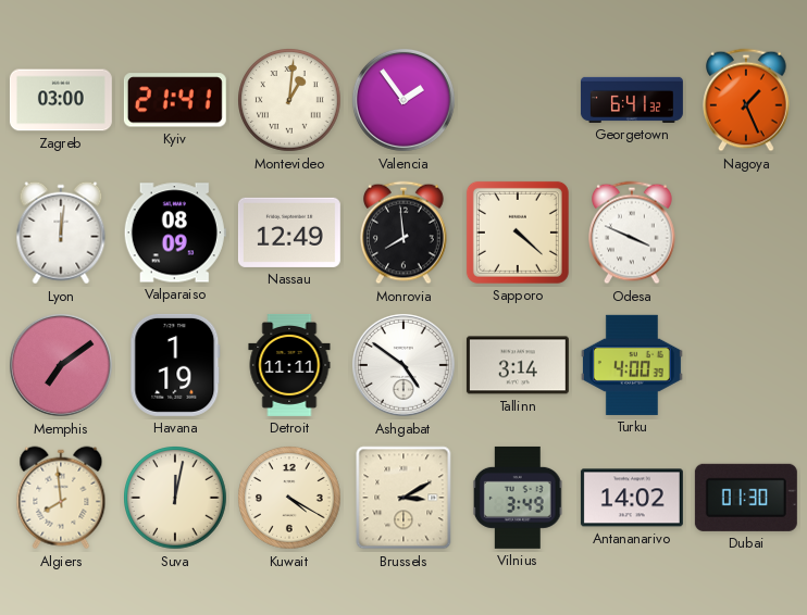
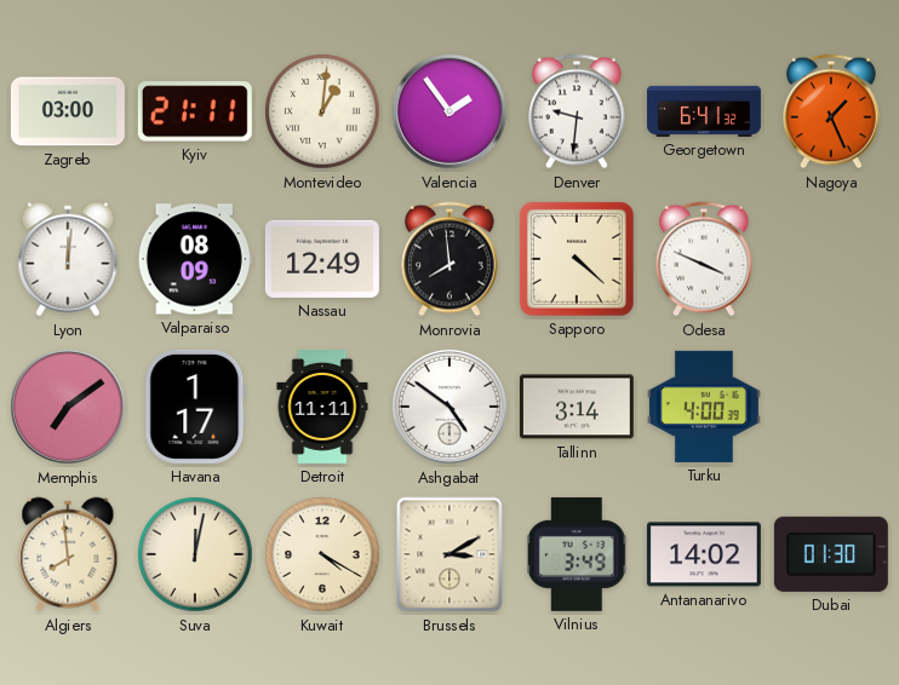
Kyiv: 21:41 -> 21:11
Denver: none -> 9:31
Havana: 1:19 -> 1:17
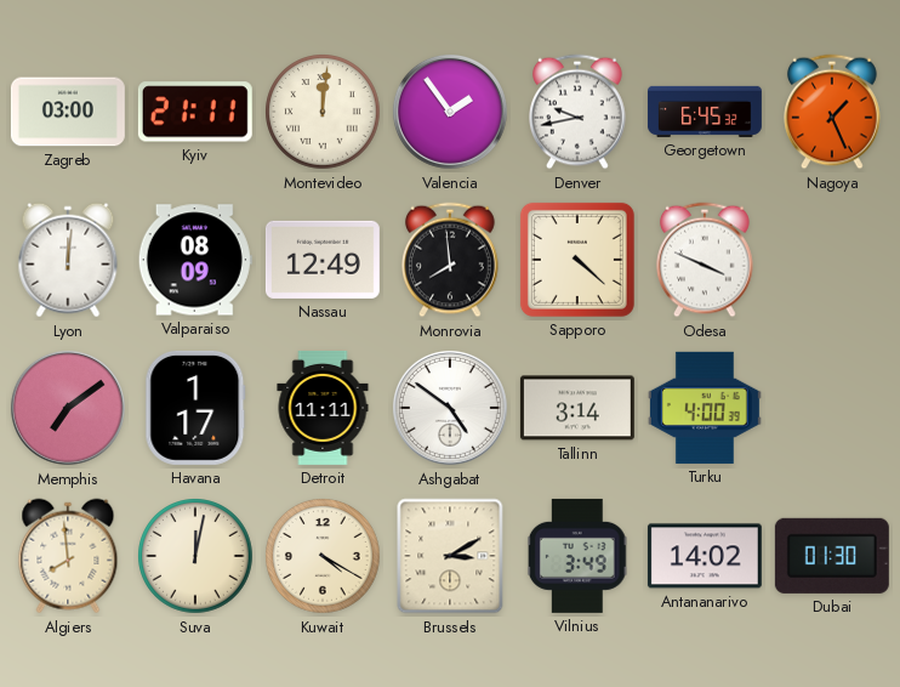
Montevideo: 1:01 -> 12:01
Denver: 9:31 -> 9:43
Georgetown: 6:41 -> 6:45
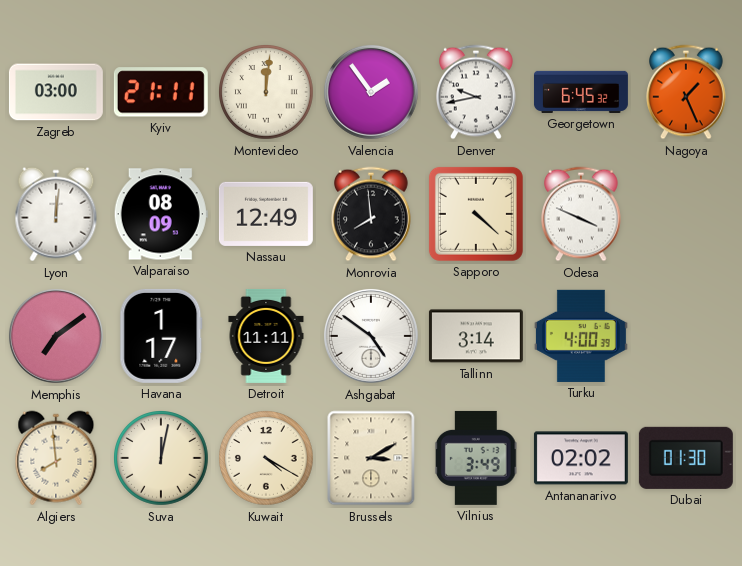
Antananarivo: 14:02 -> 02:02
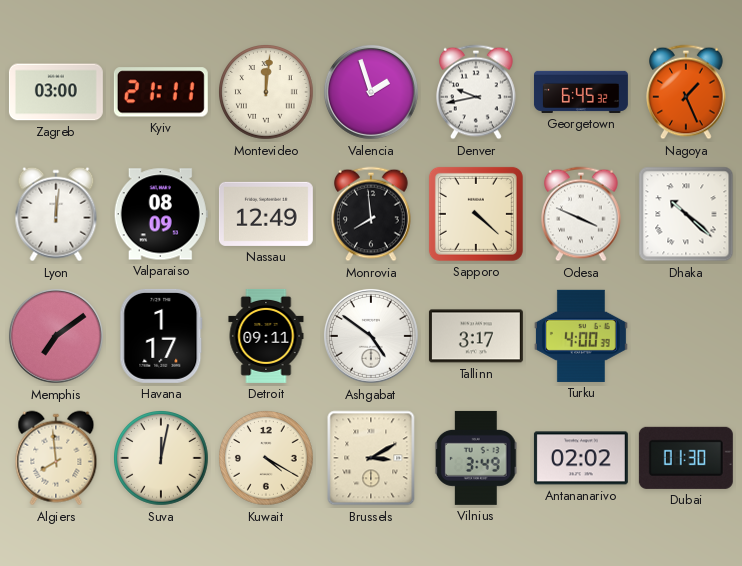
Valencia: 1:54 -> 1:57
Dhaka: none -> 10:22
Detroit: 11:11 -> 09:11
Tallinn: 3:14 -> 3:17
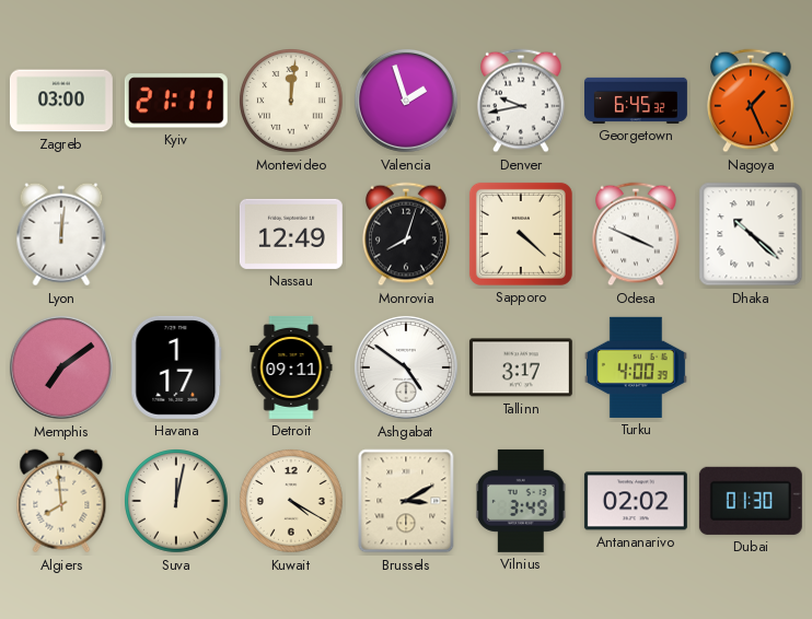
Valparaiso: 08:09 -> none
Monrovia: 7:59 -> 8:03
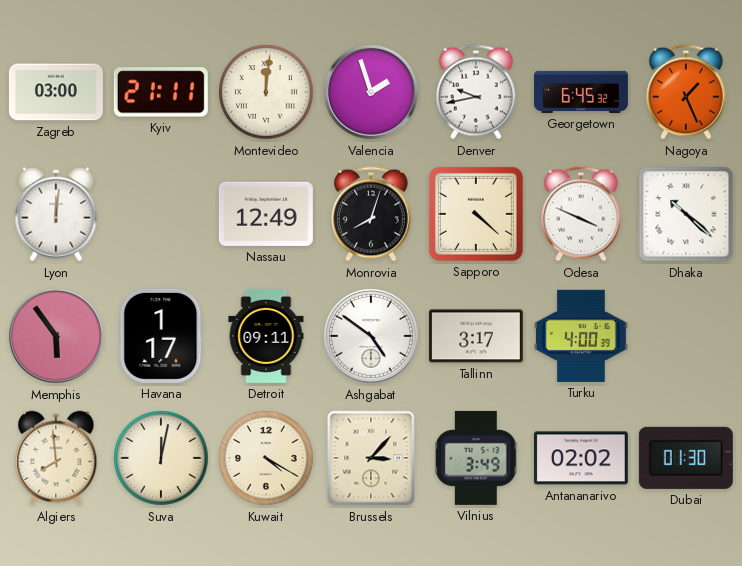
Memphis: 7:09 -> 5:54
Brussels: 3:10 -> 3:07
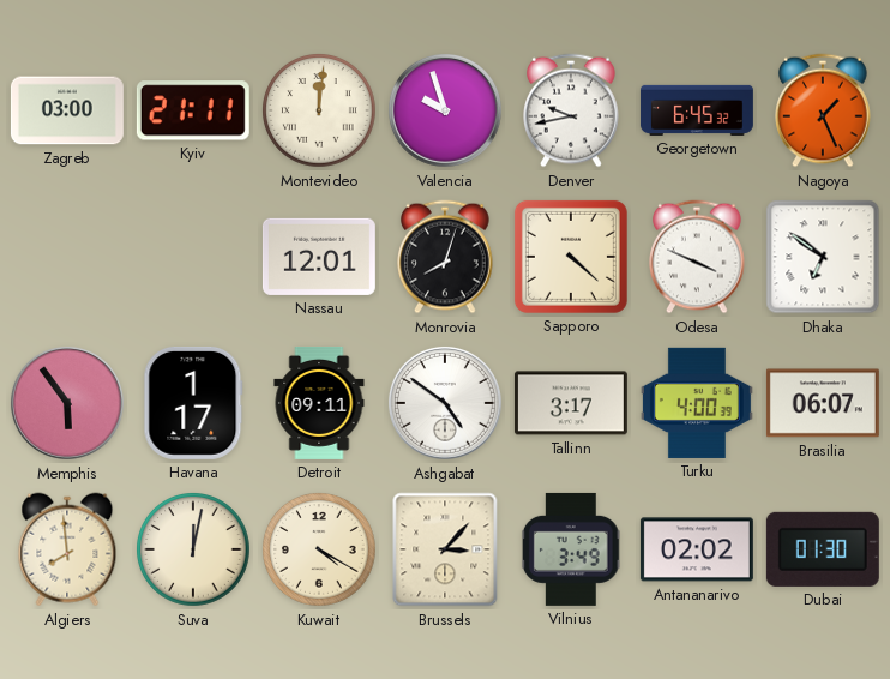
Valencia: 1:57 -> 9:57
Lyon: 12:01 -> none
Nassau: 12:49 -> 12:01
Dhaka: 10:22 -> 6:51
Brasilia: none -> 06:07
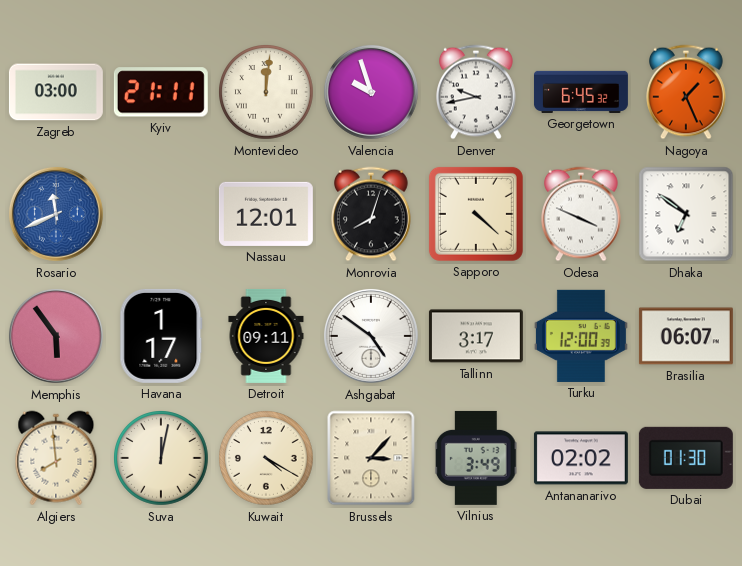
Rosario: none -> 11:41
Turku: 4:00 -> 12:00
